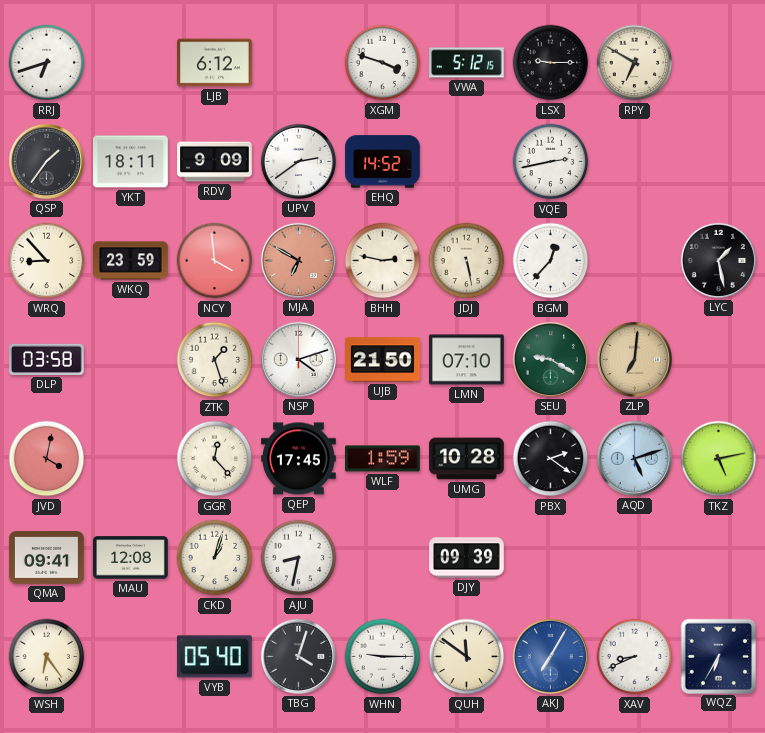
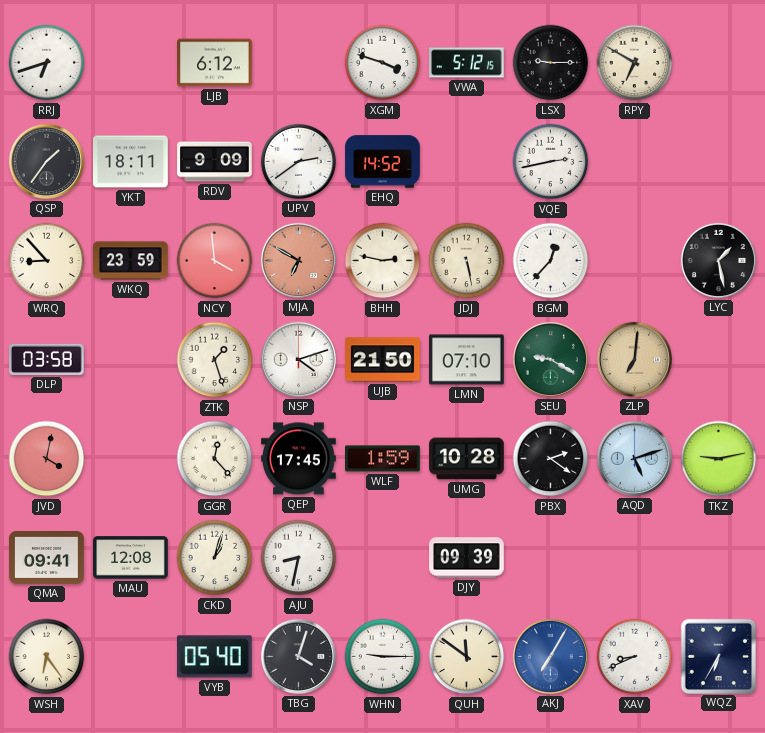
TKZ: 5:13 -> 9:13
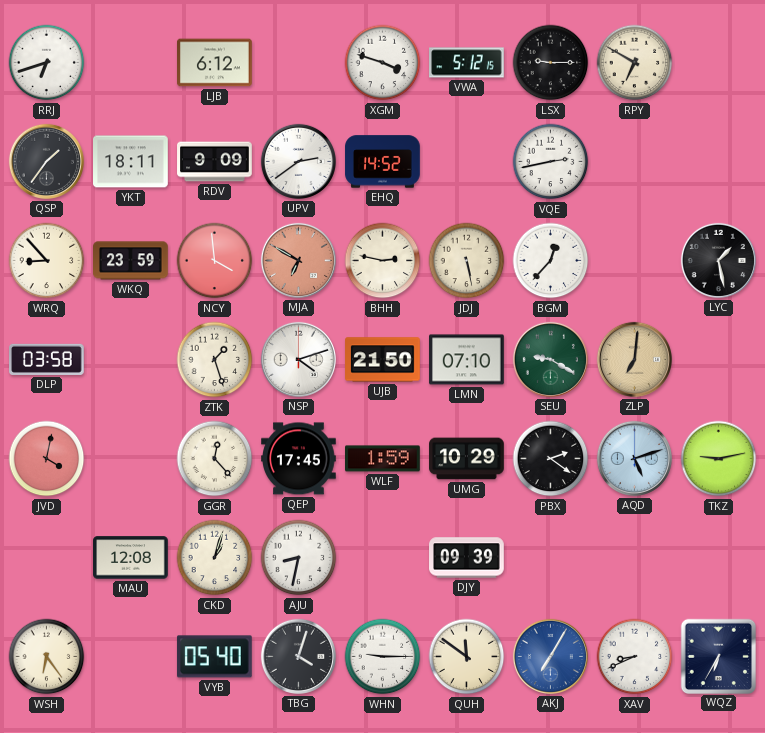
UMG: 10:28 -> 10:29
QMA: 09:41 -> none
